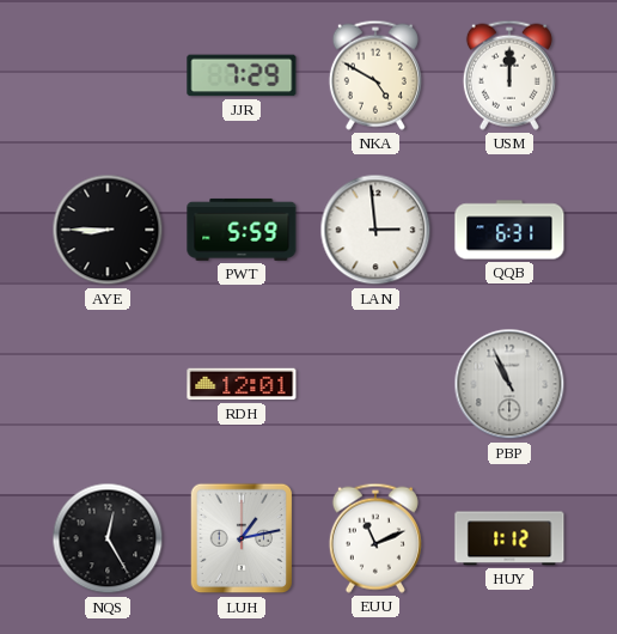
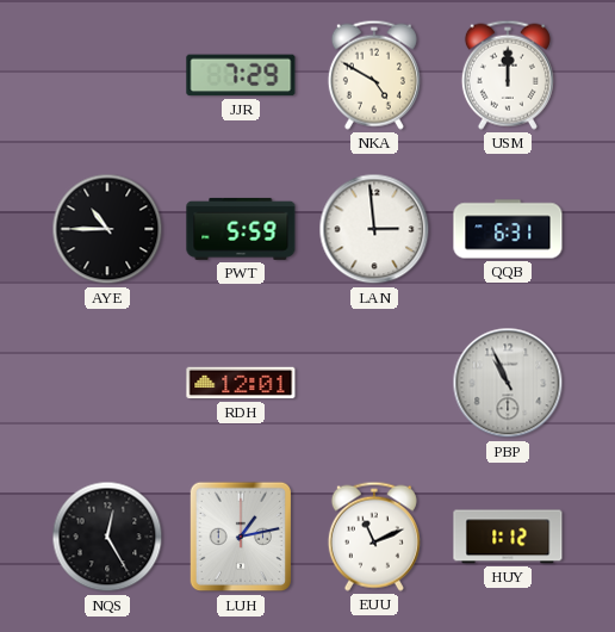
AYE: 8:45 -> 10:45
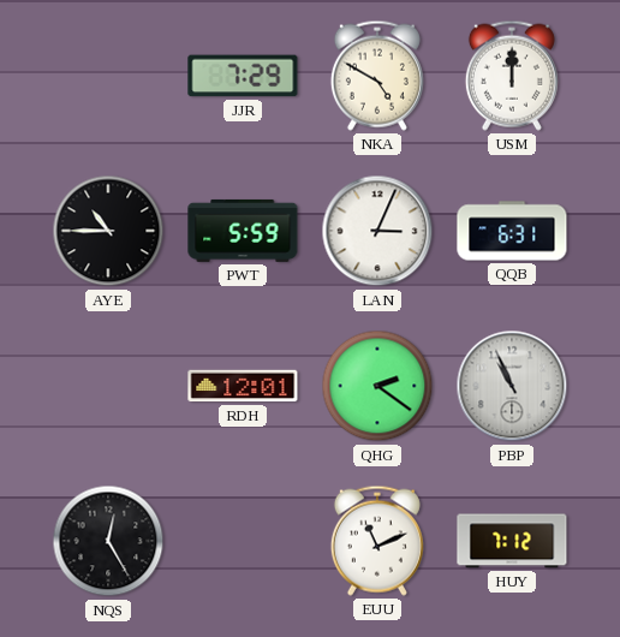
LAN: 2:59 -> 3:04
QHG: none -> 2:21
LUH: 1:13 -> none
HUY: 1:12 -> 7:12
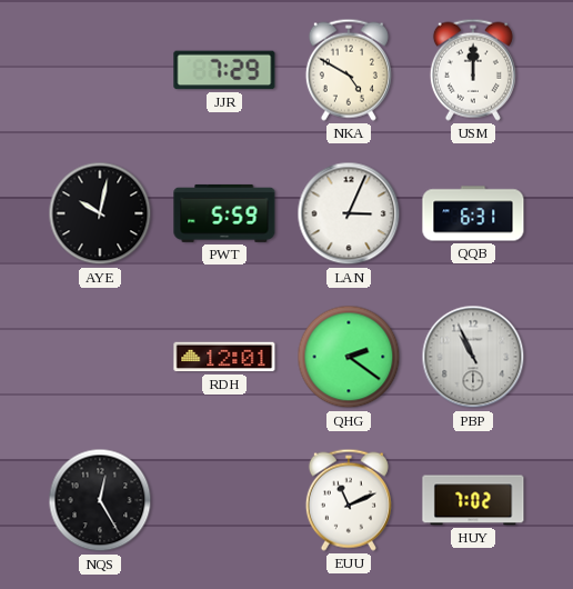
AYE: 10:45 -> 10:02
HUY: 7:12 -> 7:02
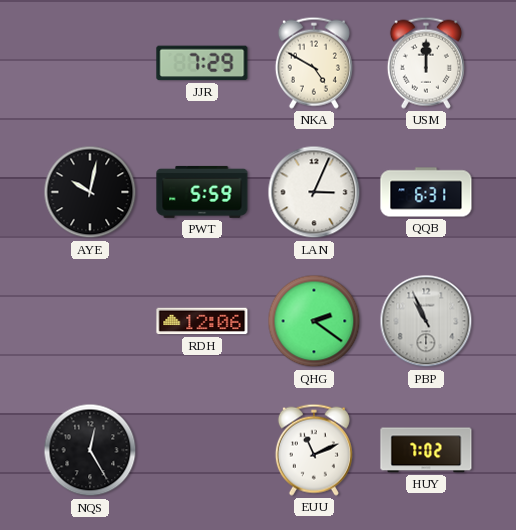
RDH: 12:01 -> 12:06
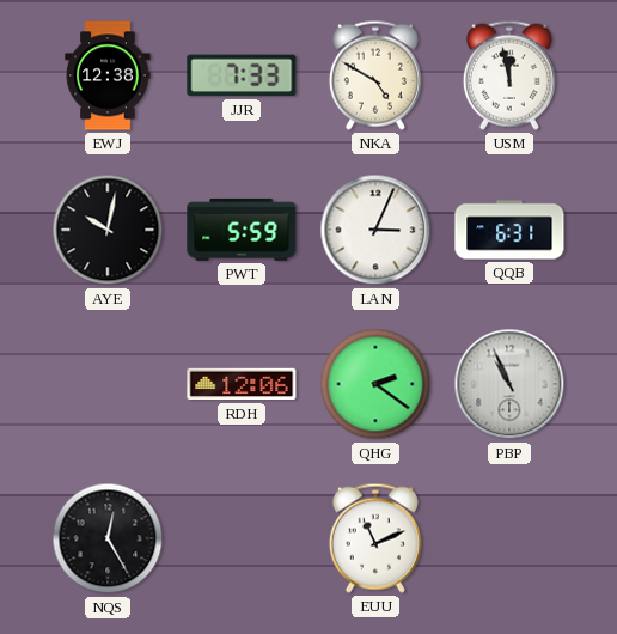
EWJ: none -> 12:38
JJR: 7:29 -> 7:33
USM: 12:00 -> 11:58
HUY: 7:02 -> none
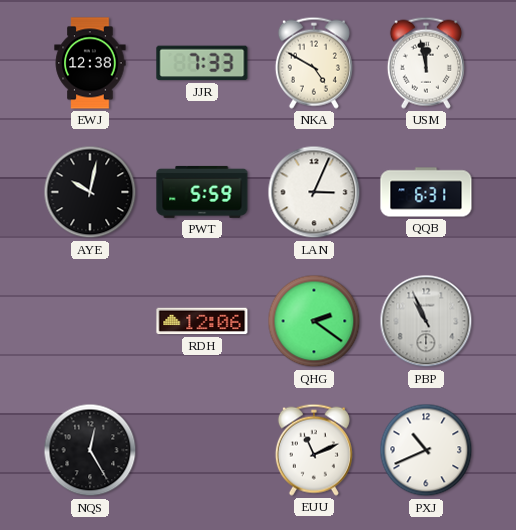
PXJ: none -> 10:41
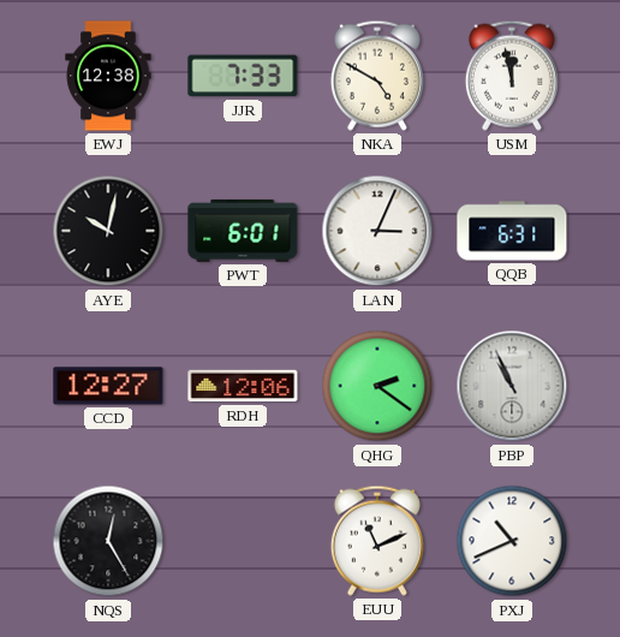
PWT: 5:59 -> 6:01
CCD: none -> 12:27
